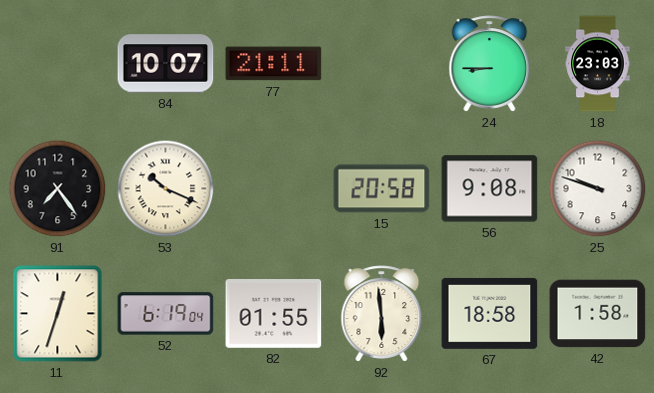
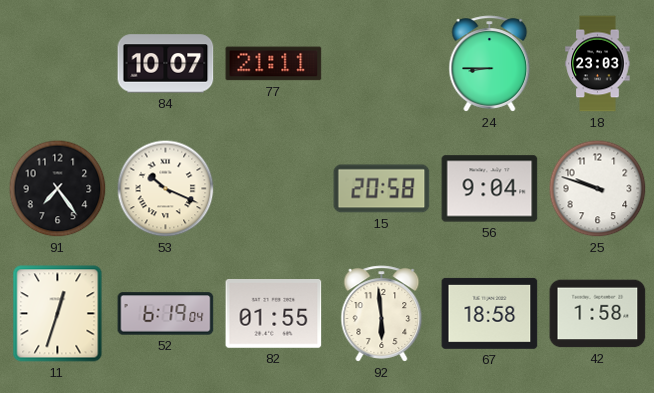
56: 9:08 -> 9:04
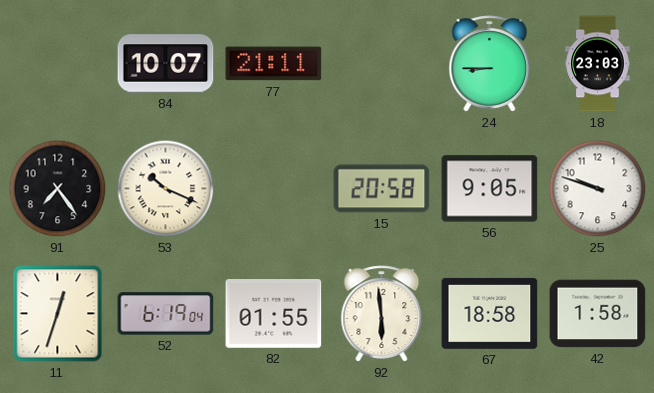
56: 9:04 -> 9:05
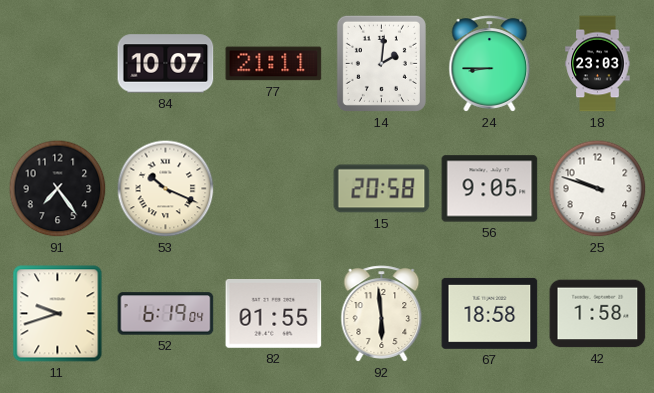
14: none -> 2:01
11: 12:33 -> 9:42
